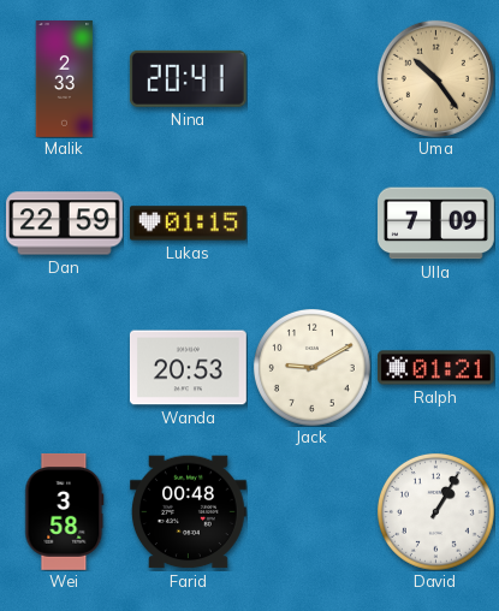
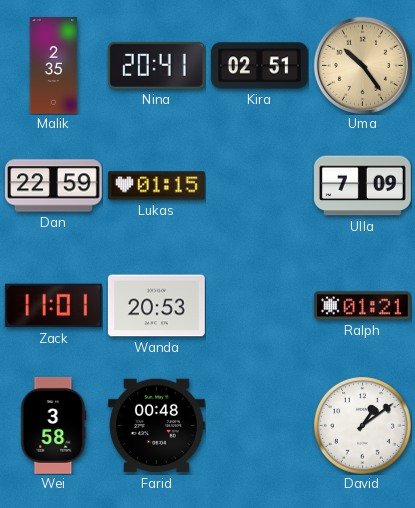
Malik: 2:33 -> 2:35
Kira: none -> 02:51
Zack: none -> 11:01
Jack: 9:10 -> none
David: 1:05 -> 1:09
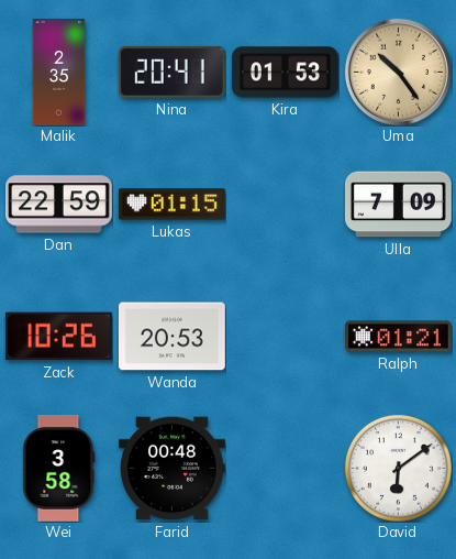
Kira: 02:51 -> 01:53
Zack: 11:01 -> 10:26
David: 1:09 -> 6:09
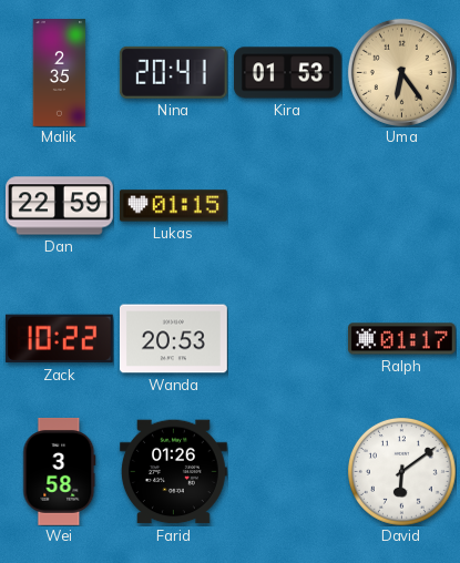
Uma: 10:24 -> 6:24
Ulla: 7:09 -> none
Zack: 10:26 -> 10:22
Ralph: 01:21 -> 01:17
Farid: 00:48 -> 01:26
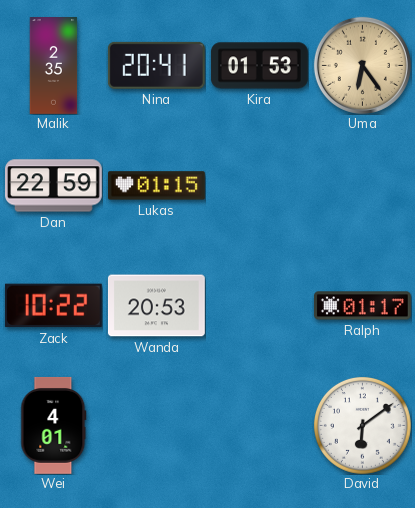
Wei: 3:58 -> 4:01
Farid: 01:26 -> none
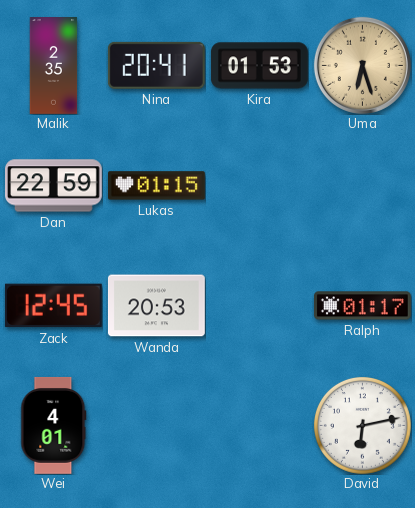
Uma: 6:24 -> 6:27
Zack: 10:22 -> 12:45
David: 6:09 -> 6:13
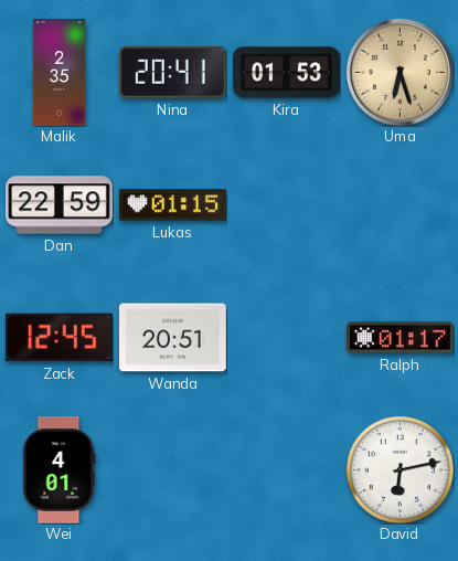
Wanda: 20:53 -> 20:51
